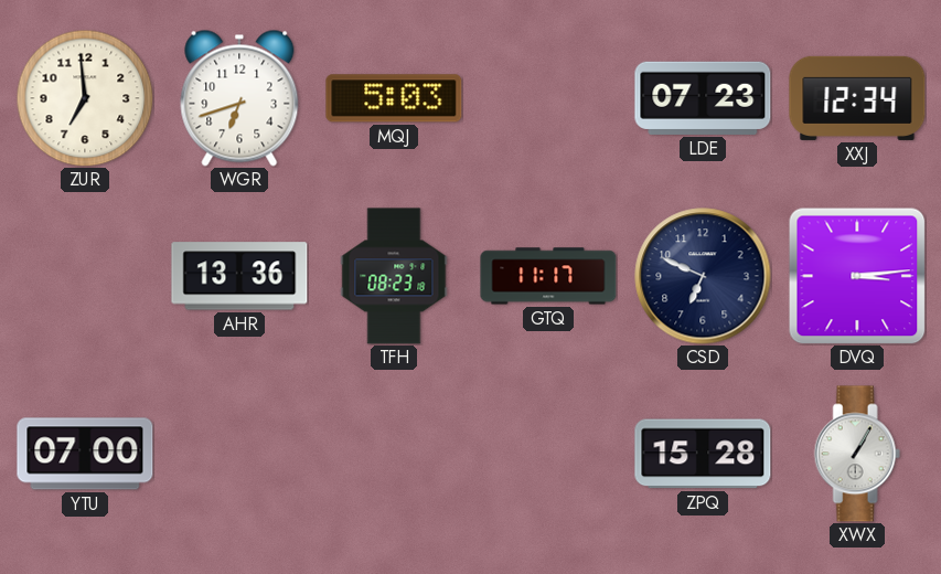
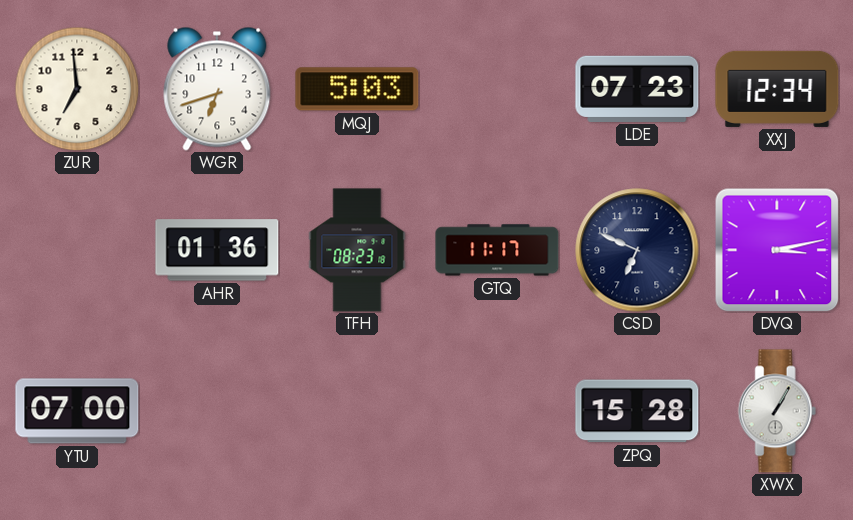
AHR: 13:36 -> 01:36
DVQ: 3:14 -> 3:13
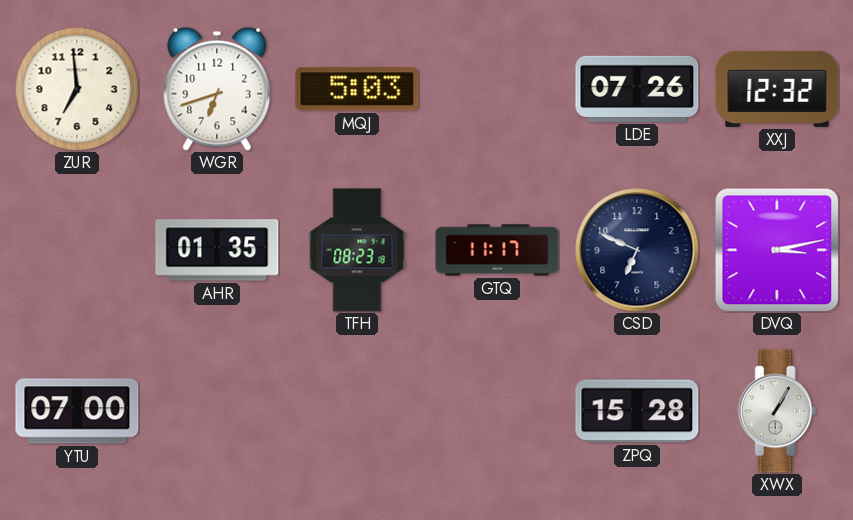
LDE: 07:23 -> 07:26
XXJ: 12:34 -> 12:32
AHR: 01:36 -> 01:35
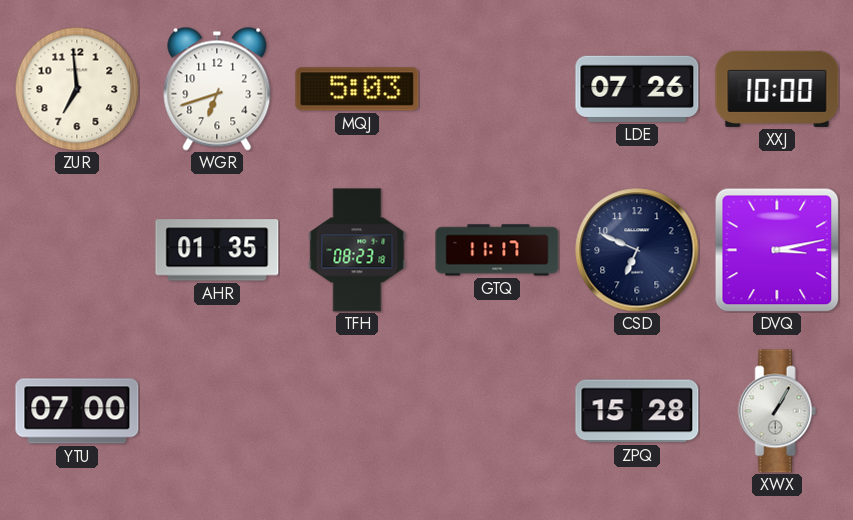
XXJ: 12:32 -> 10:00
